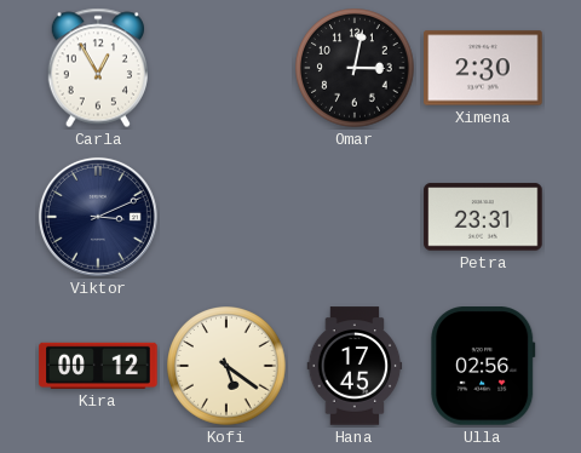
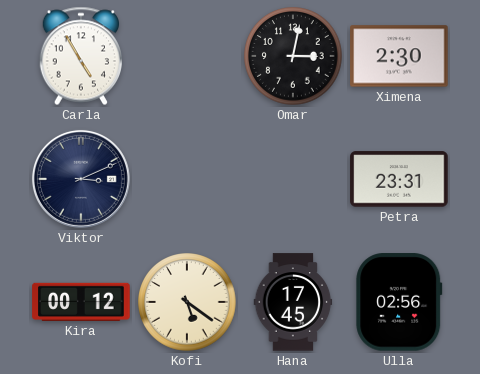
Carla: 12:55 -> 4:55
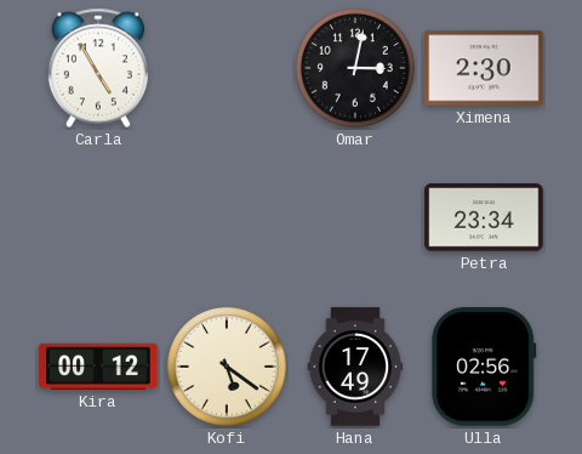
Viktor: 3:11 -> none
Petra: 23:31 -> 23:34
Hana: 17:45 -> 17:49
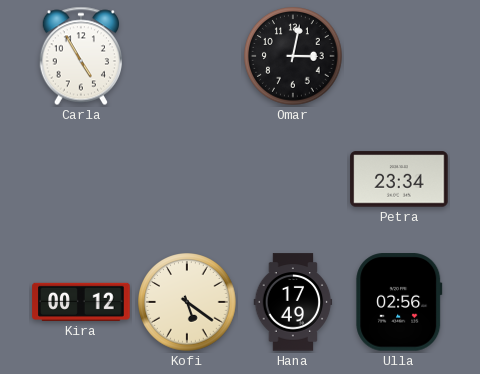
Ximena: 2:30 -> none
